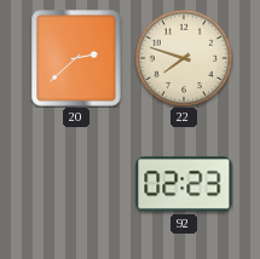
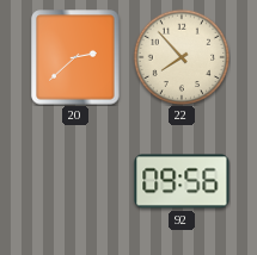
22: 7:48 -> 7:53
92: 02:23 -> 09:56
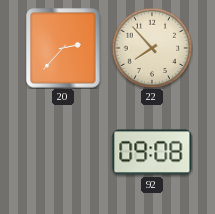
20: 2:38 -> 2:37
92: 09:56 -> 09:08
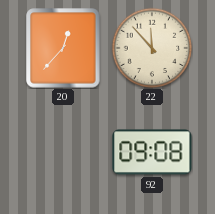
20: 2:37 -> 12:37
22: 7:53 -> 11:53
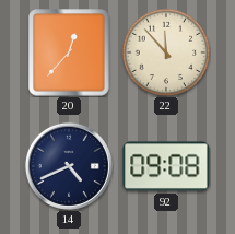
14: none -> 4:41
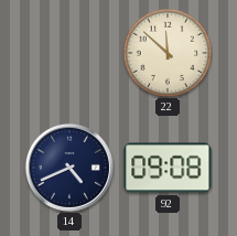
20: 12:37 -> none
22: 11:53 -> 11:52
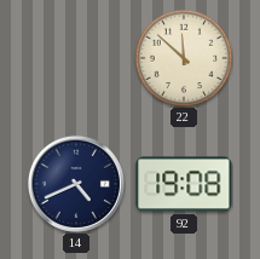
92: 09:08 -> 19:08
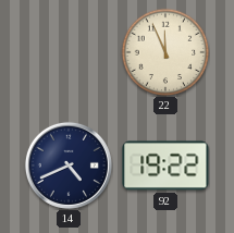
22: 11:52 -> 11:56
92: 19:08 -> 19:22
